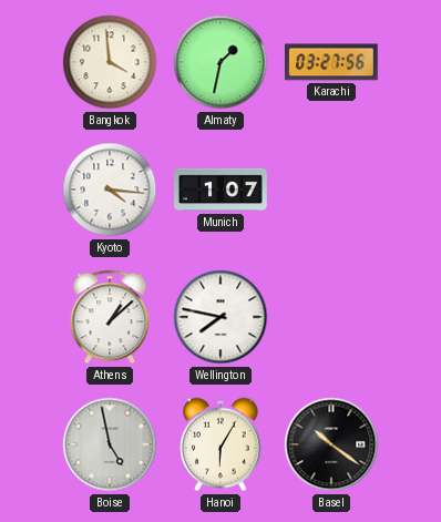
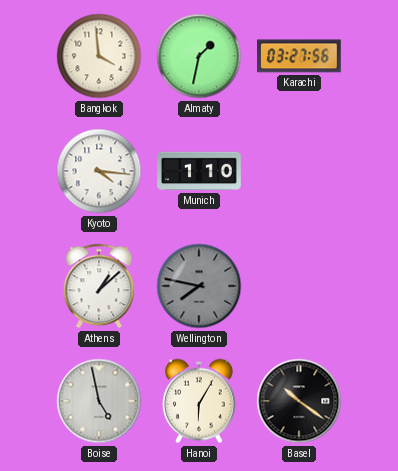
Munich: 1:07 -> 1:10
Wellington dial: white -> grey
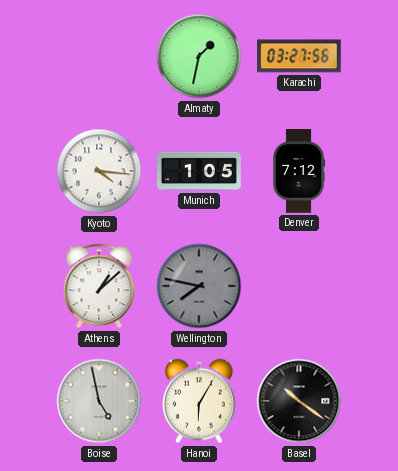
Bangkok: 3:59 -> none
Munich: 1:10 -> 1:05
Denver: none -> 7:12
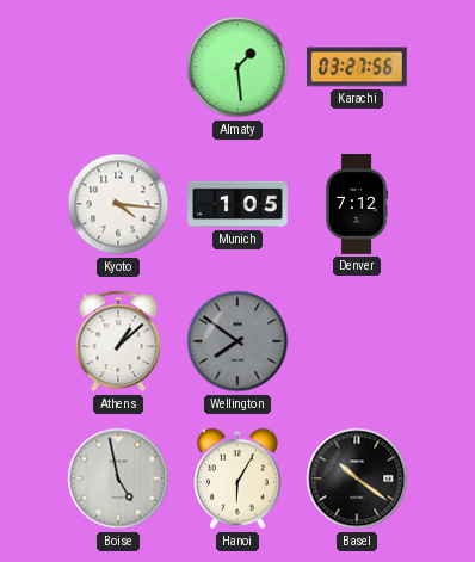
Almaty: 1:32 -> 1:29
Wellington: 7:47 -> 7:51
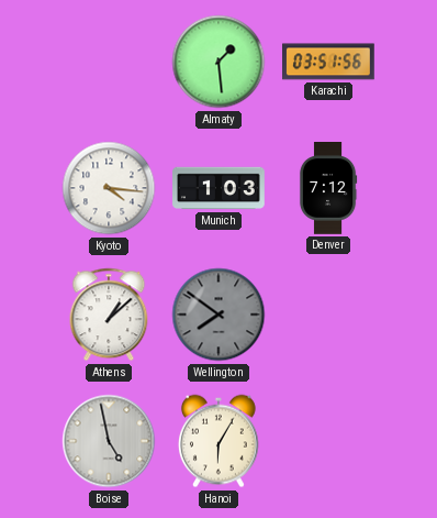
Karachi: 03:27 -> 03:51
Munich: 1:05 -> 1:03
Basel: 10:21 -> none
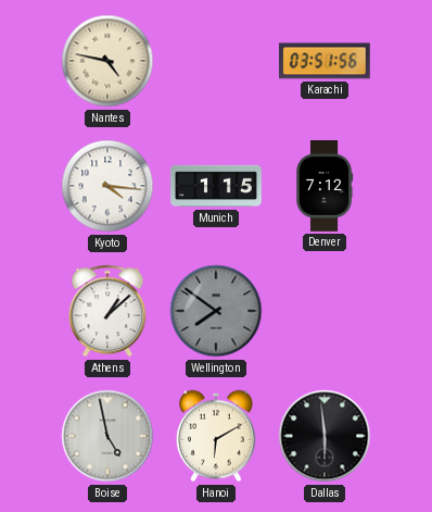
Nantes: none -> 4:47
Almaty: 1:29 -> none
Munich: 1:03 -> 1:15
Hanoi: 6:05 -> 6:10
Dallas: none -> 5:59
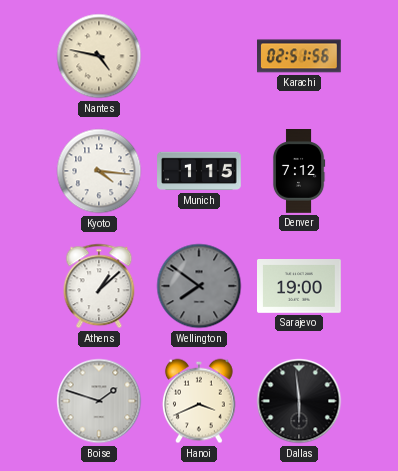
Karachi: 03:51 -> 02:51
Sarajevo: none -> 19:00
Boise: 4:58 -> 1:48
Hanoi: 6:10 -> 3:41
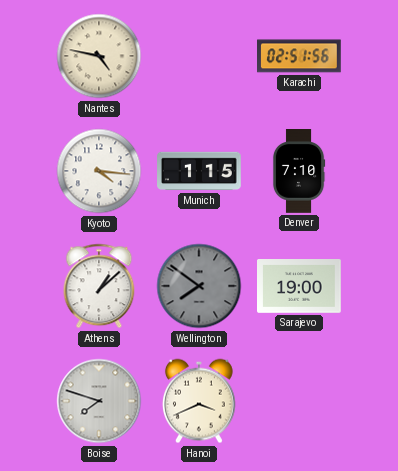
Denver: 7:12 -> 7:10
Boise: 1:48 -> 7:48
Dallas: 5:59 -> none
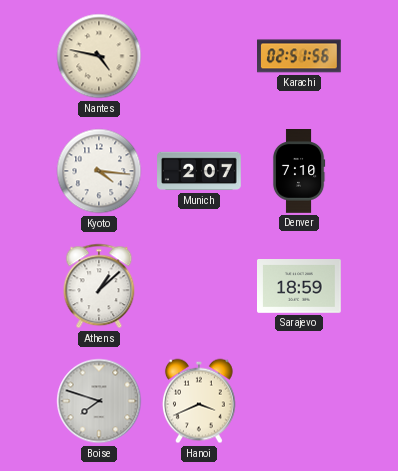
Munich: 1:15 -> 2:07
Wellington: 7:51 -> none
Sarajevo: 19:00 -> 18:59
